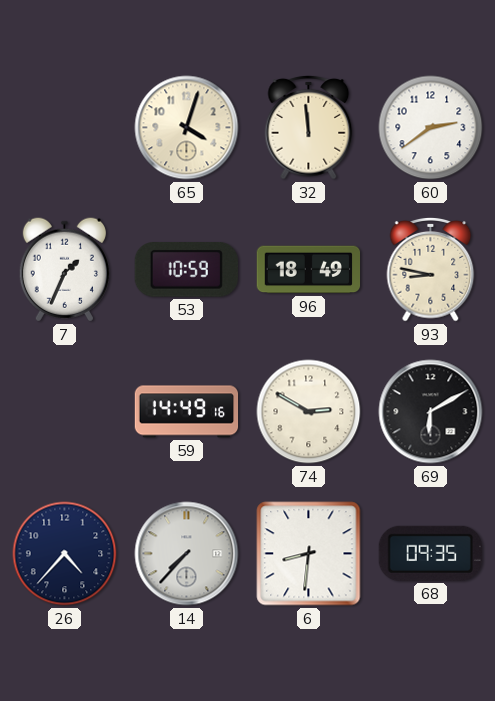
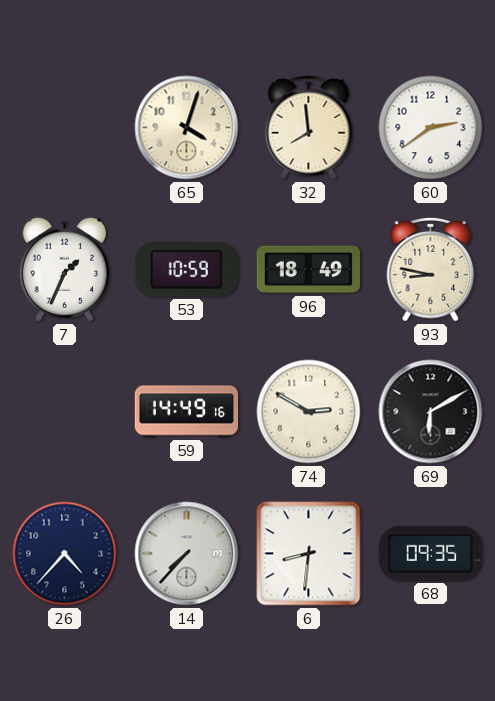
32: 11:59 -> 7:59
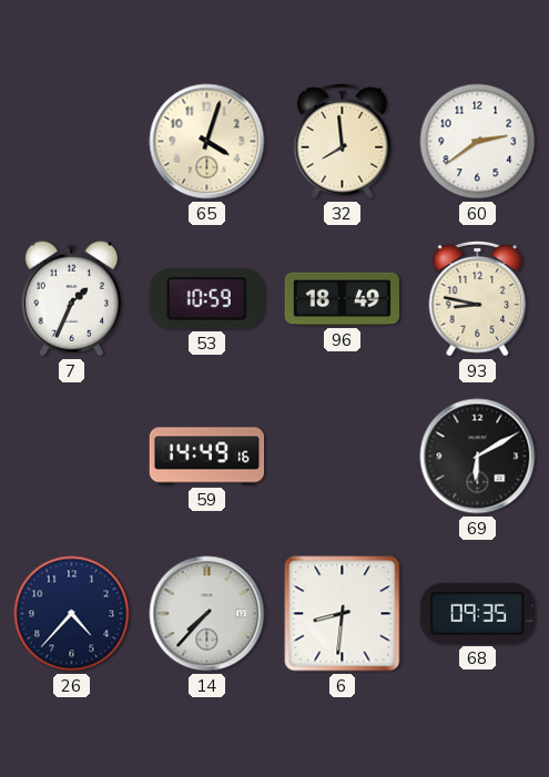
74: 2:50 -> none
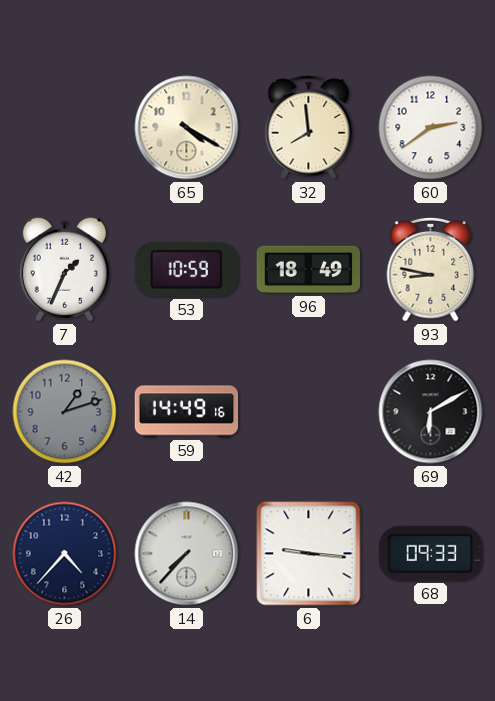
65: 4:03 -> 4:20
42: none -> 1:12
6: 8:31 -> 9:16
68: 09:35 -> 09:33
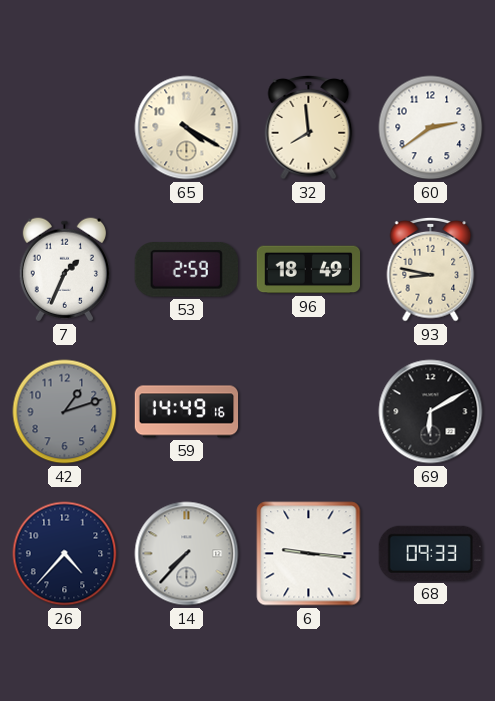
53: 10:59 -> 2:59
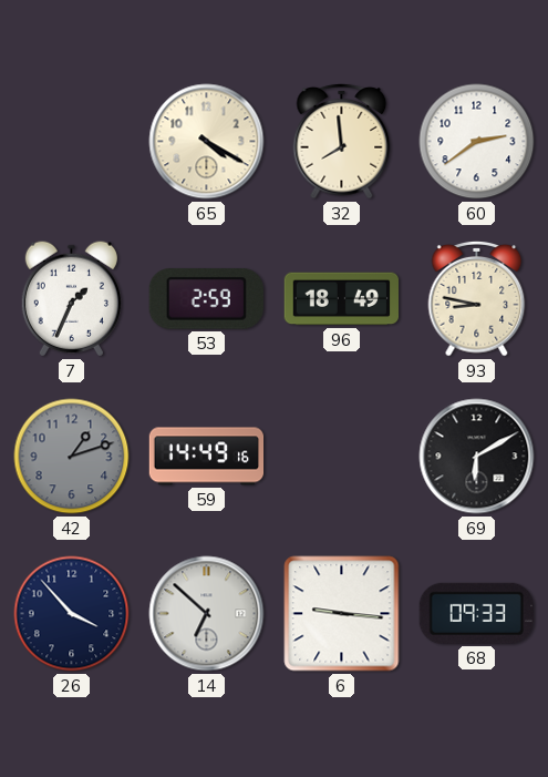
26: 4:37 -> 3:53
14: 7:37 -> 6:52
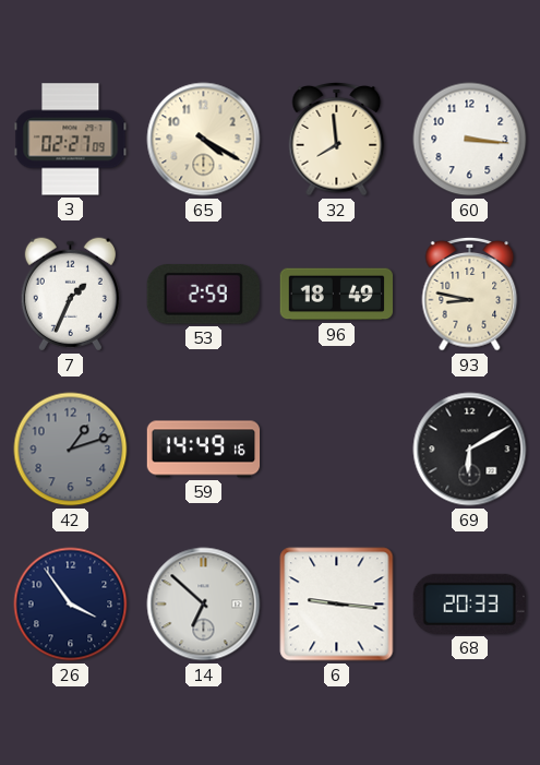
3: none -> 02:27
60: 2:39 -> 3:16
26: 3:53 -> 3:54
68: 09:33 -> 20:33
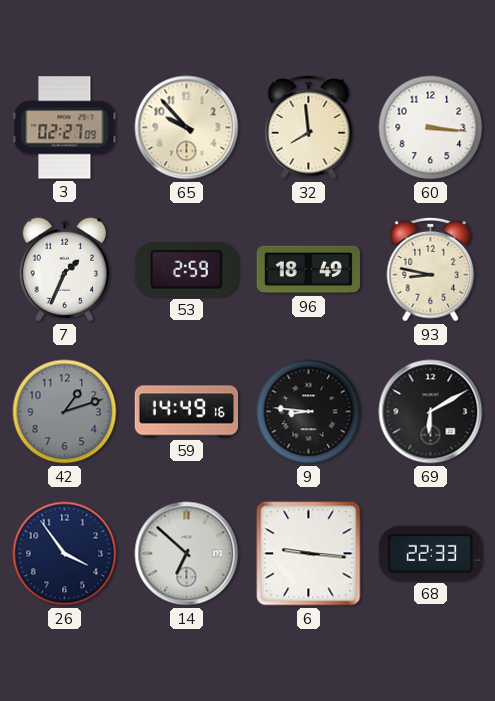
65: 4:20 -> 9:53
9: none -> 8:46
68: 20:33 -> 22:33
